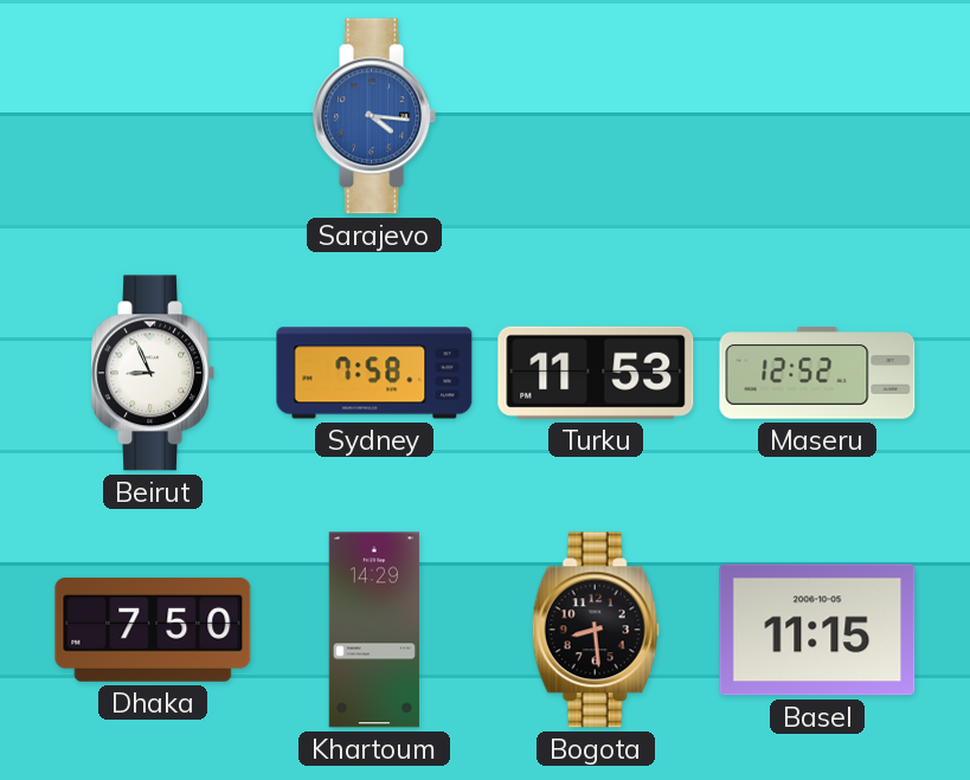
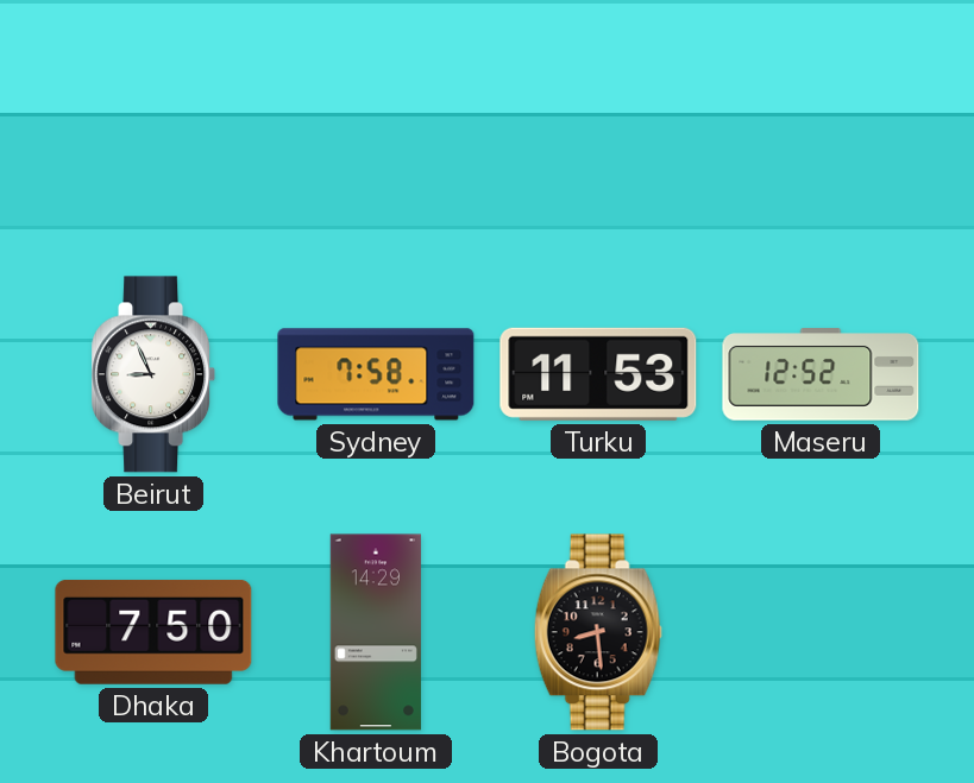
Sarajevo: 4:16 -> none
Basel: 11:15 -> none
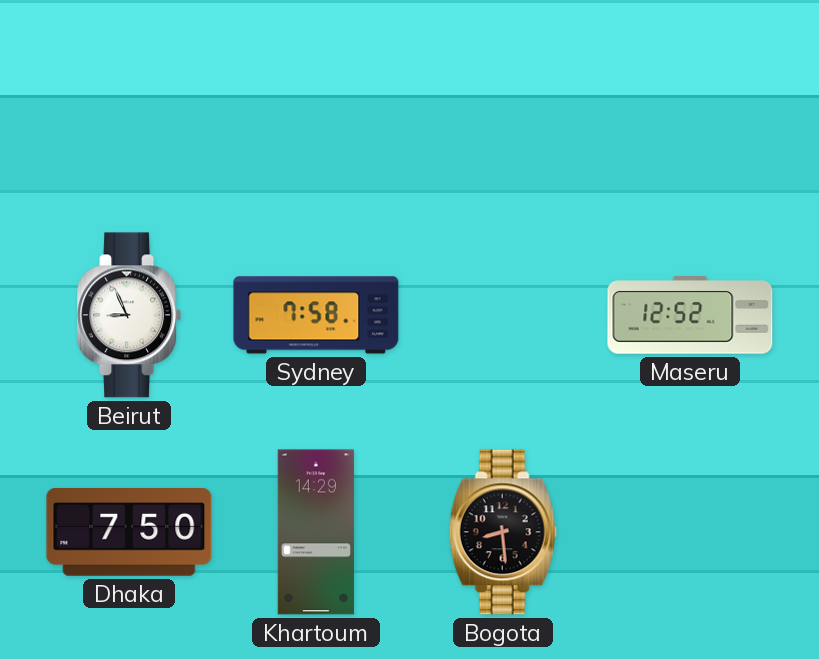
Turku: 11:53 -> none
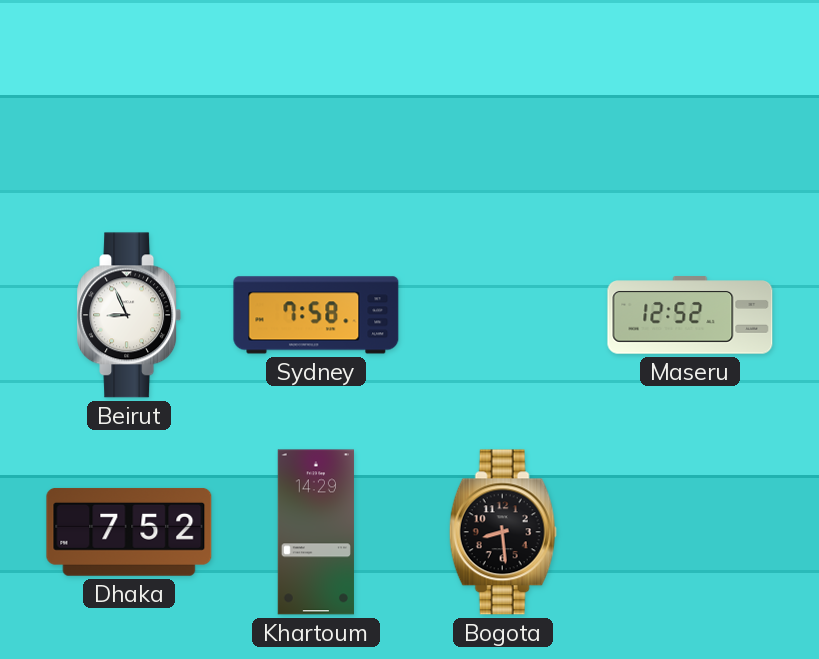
Dhaka: 7:50 -> 7:52
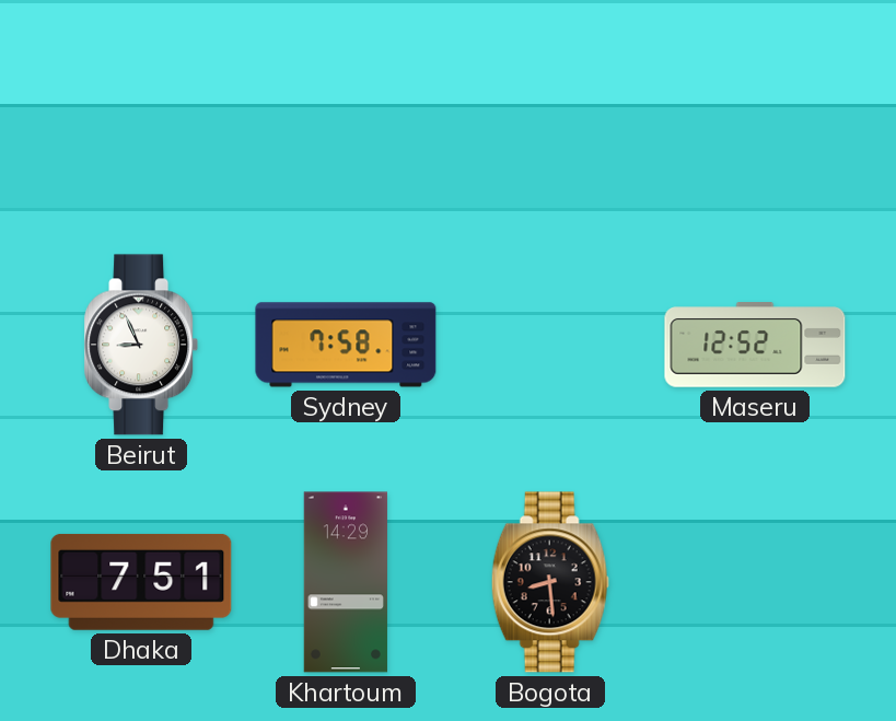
Dhaka: 7:52 -> 7:51
